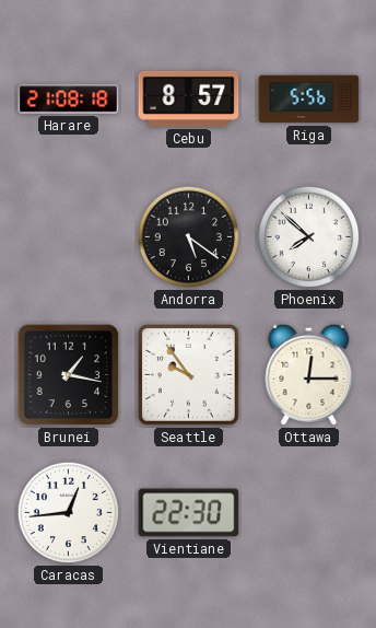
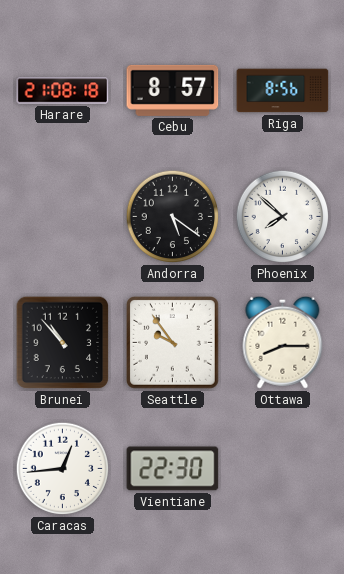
Riga: 5:56 -> 8:56
Brunei: 1:17 -> 10:53
Ottawa: 12:15 -> 8:15
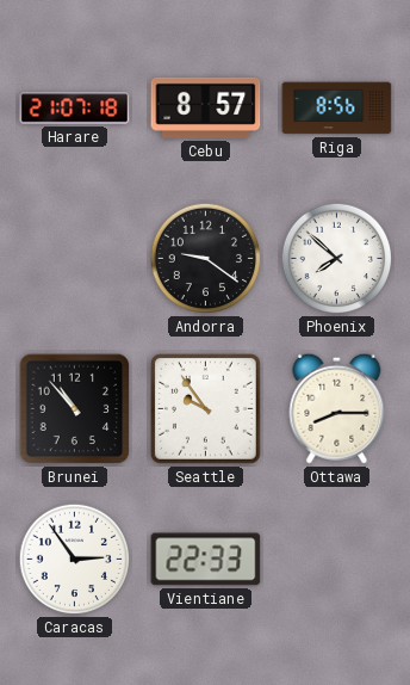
Harare: 21:08 -> 21:07
Andorra: 5:21 -> 9:21
Caracas: 12:44 -> 2:54
Vientiane: 22:30 -> 22:33
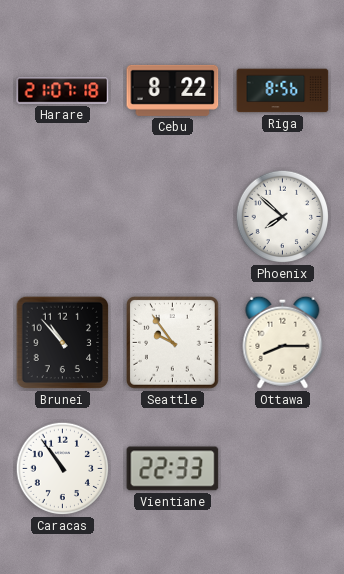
Cebu: 8:57 -> 8:22
Andorra: 9:21 -> none
Caracas: 2:54 -> 10:54
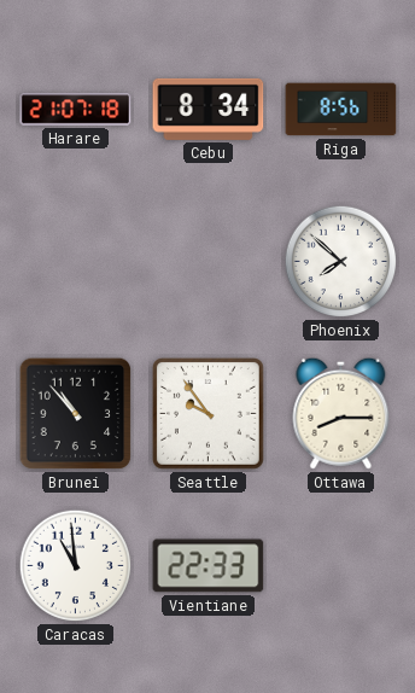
Cebu: 8:22 -> 8:34
Caracas: 10:54 -> 10:59
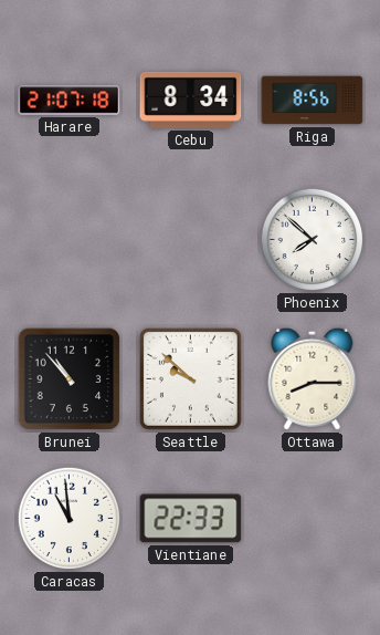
Seattle: 9:54 -> 9:52
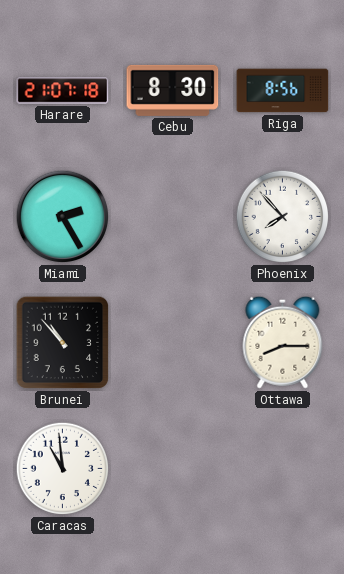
Cebu: 8:34 -> 8:30
Miami: none -> 2:25
Phoenix: 7:52 -> 7:53
Seattle: 9:52 -> none
Vientiane: 22:33 -> none
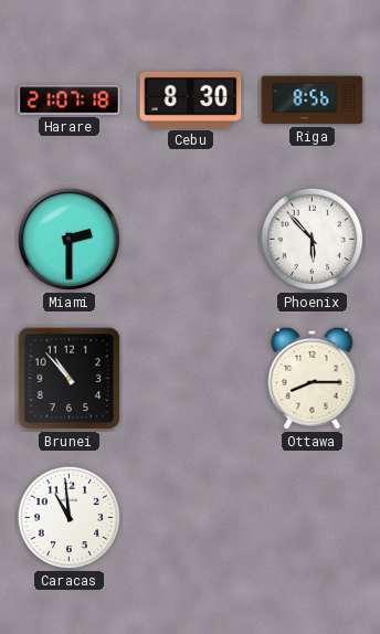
Miami: 2:25 -> 2:30
Phoenix: 7:53 -> 5:53
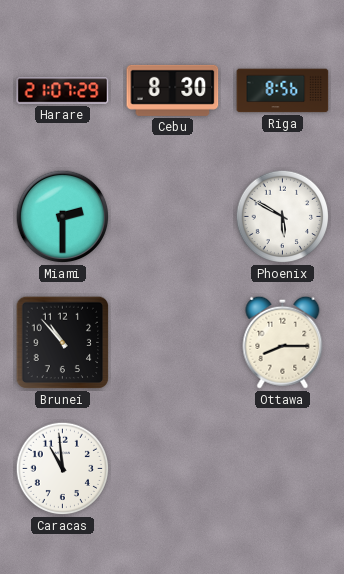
Harare: 21:07:18 -> 21:07:29
Phoenix: 5:53 -> 5:50
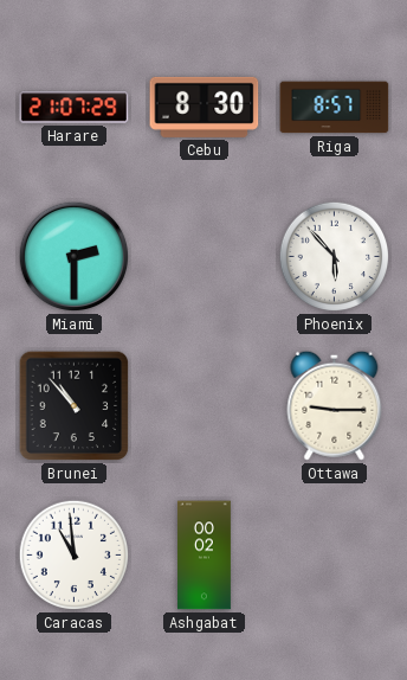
Riga: 8:56 -> 8:57
Phoenix: 5:50 -> 5:53
Ottawa: 8:15 -> 9:15
Ashgabat: none -> 00:02
